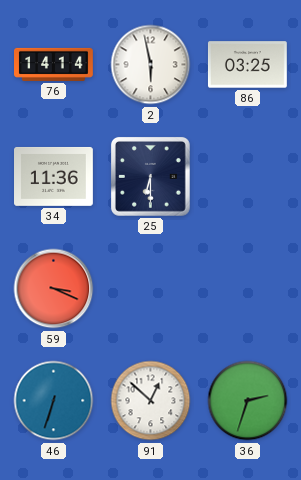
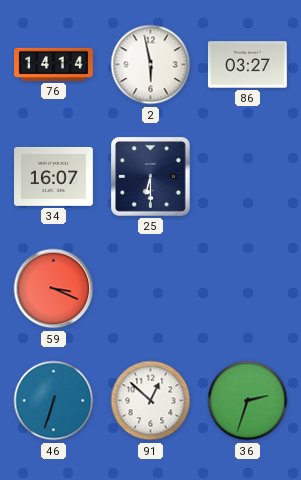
86: 03:25 -> 03:27
34: 11:36 -> 16:07
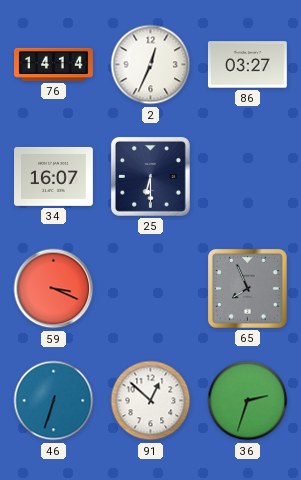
2: 5:58 -> 12:34
65: none -> 7:56
